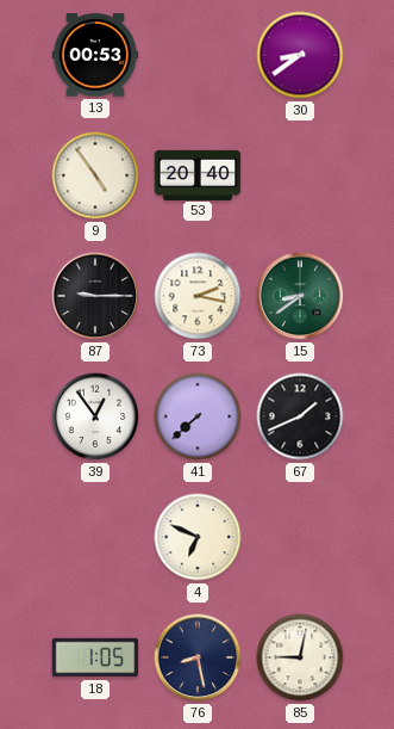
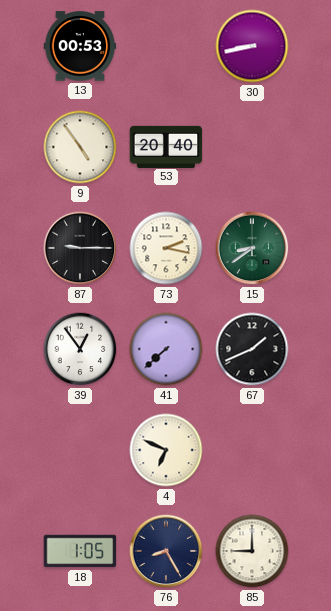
30: 8:39 -> 8:43
76: 8:28 -> 8:25
85: 9:02 -> 9:00
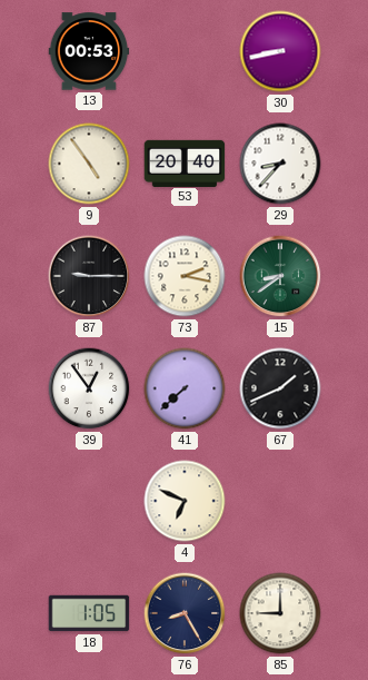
29: none -> 8:37
